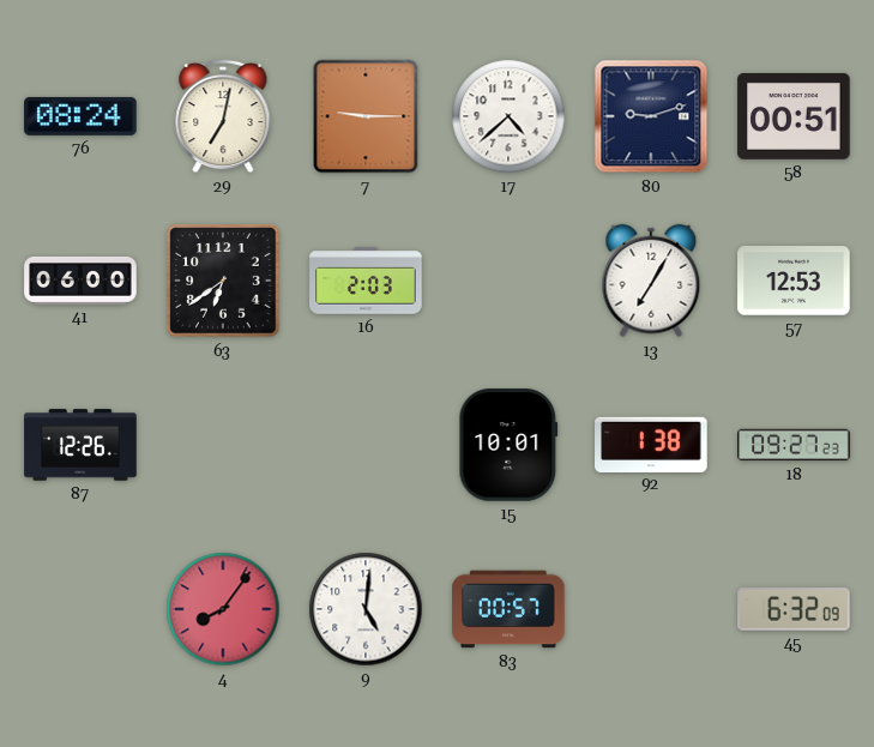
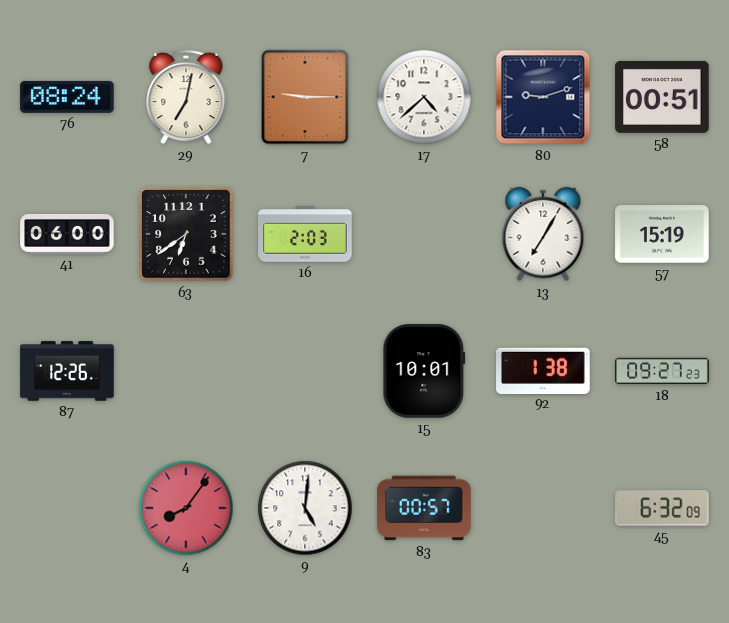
57: 12:53 -> 15:19
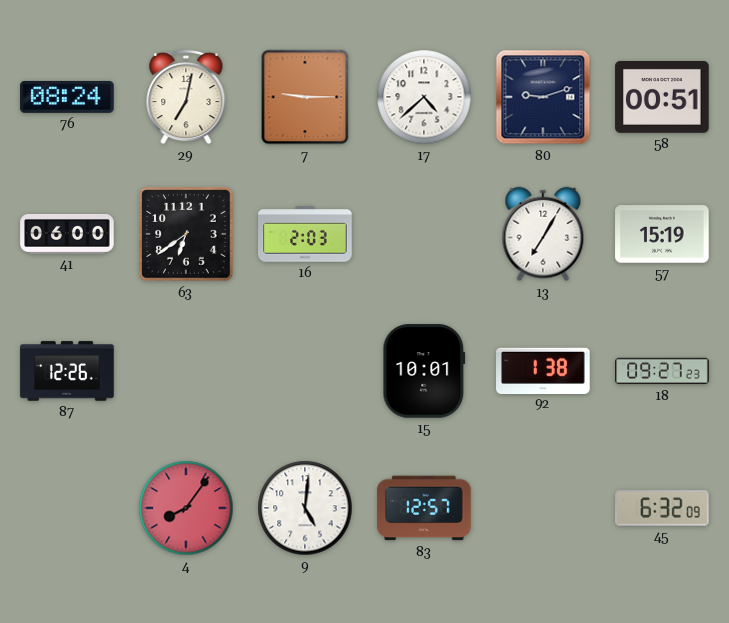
83: 00:57 -> 12:57
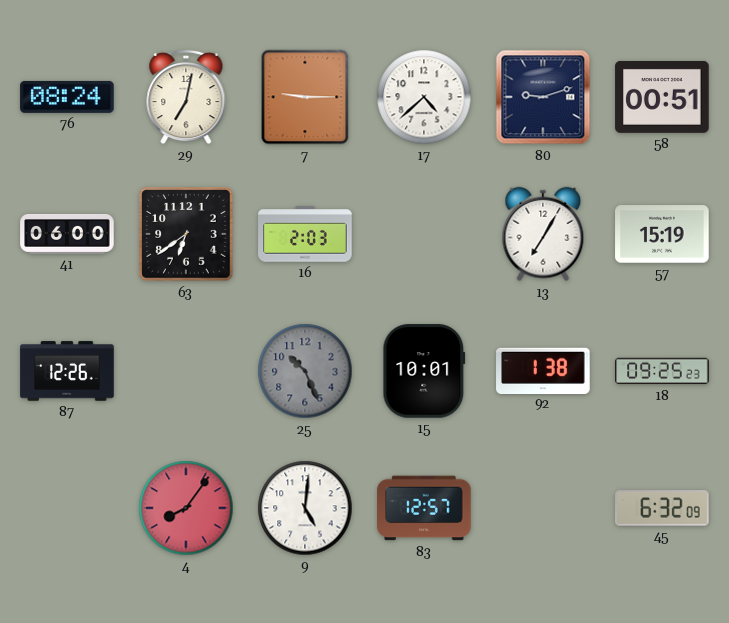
25: none -> 10:26
18: 09:27 -> 09:25
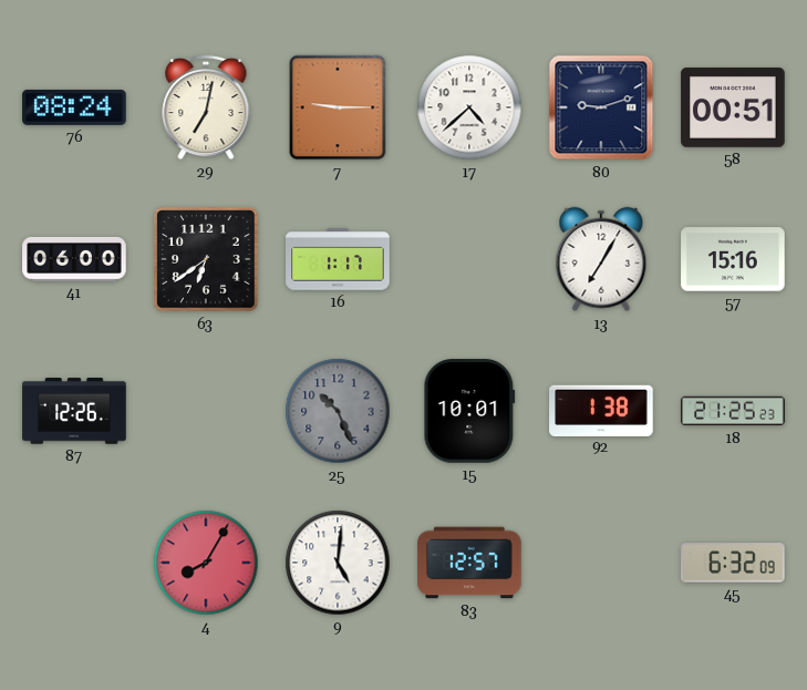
16: 2:03 -> 1:17
57: 15:19 -> 15:16
18: 09:25 -> 21:25
4: 8:06 -> 8:05
